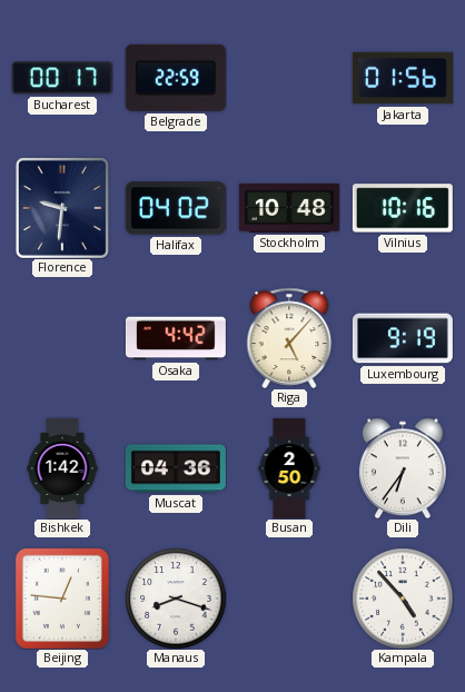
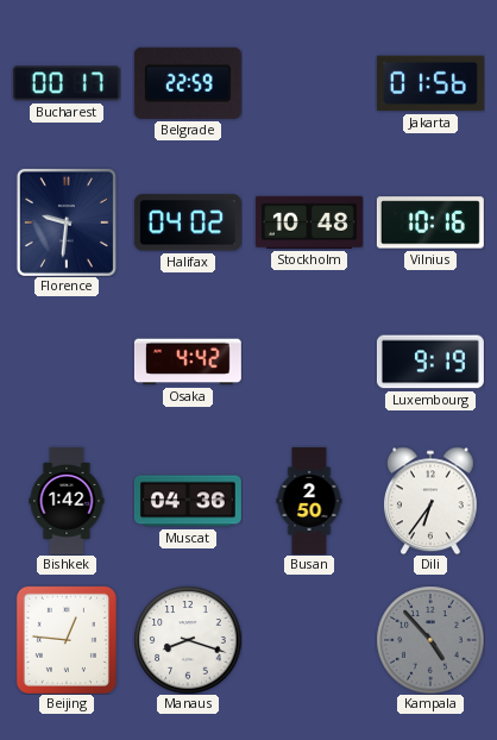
Riga: 5:07 -> none
Kampala dial: white -> grey
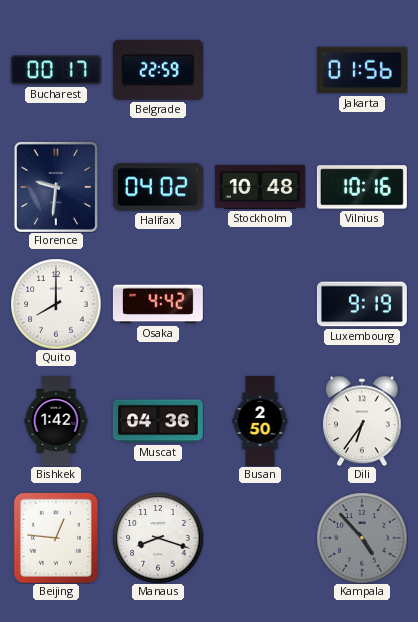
Quito: none -> 8:00
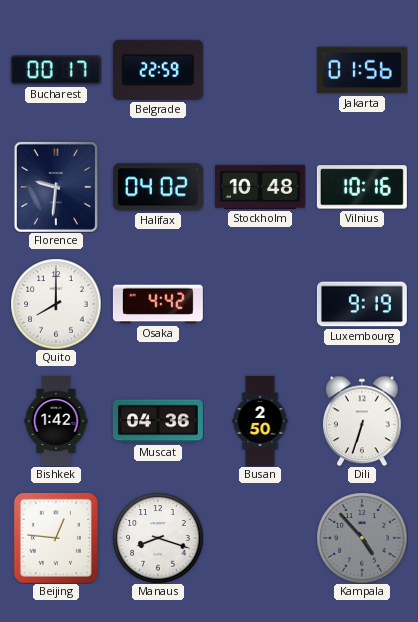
Dili: 6:36 -> 6:33
